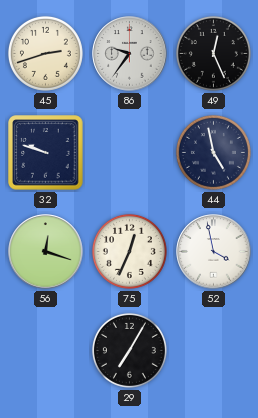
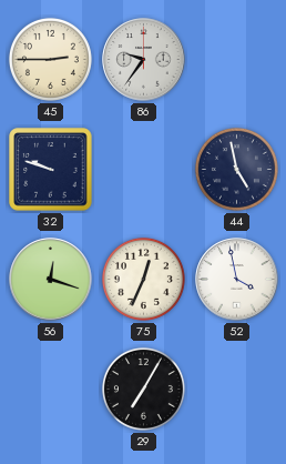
45: 2:42 -> 2:45
49: 12:26 -> none
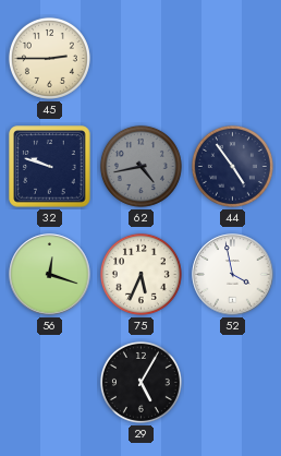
86: 9:36 -> none
62: none -> 4:43
44: 4:58 -> 4:54
75: 12:34 -> 5:34
29: 7:05 -> 5:05
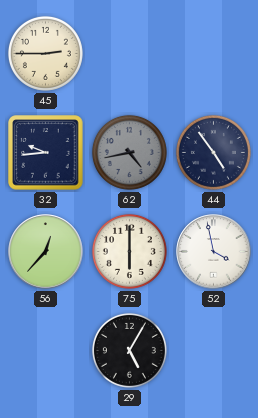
32: 9:48 -> 9:44
56: 12:18 -> 12:37
75: 5:34 -> 6:00
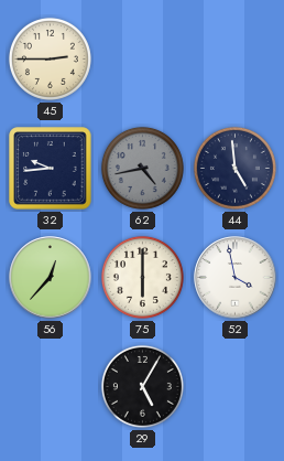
44: 4:54 -> 4:59
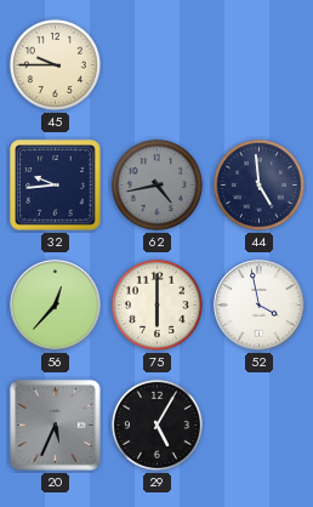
45: 2:45 -> 9:45
20: none -> 5:34
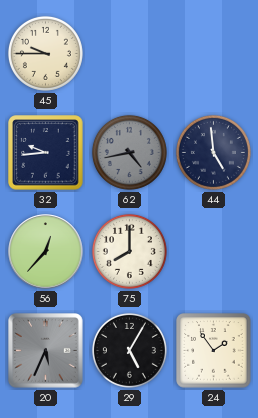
75: 6:00 -> 8:00
52: 3:58 -> none
24: none -> 1:54
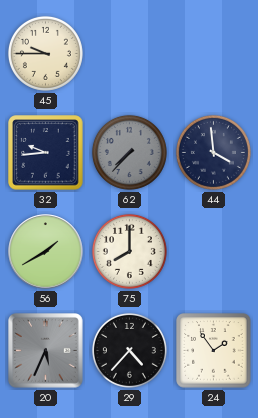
62: 4:43 -> 7:37
44: 4:59 -> 3:59
56: 12:37 -> 1:40
29: 5:05 -> 4:37
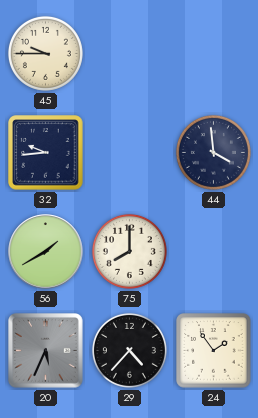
62: 7:37 -> none
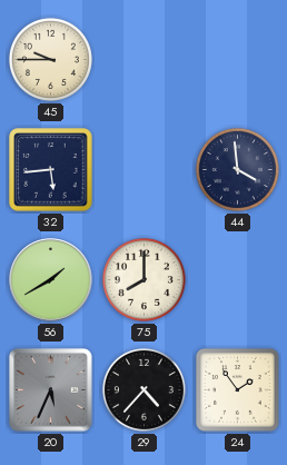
32: 9:44 -> 5:44
